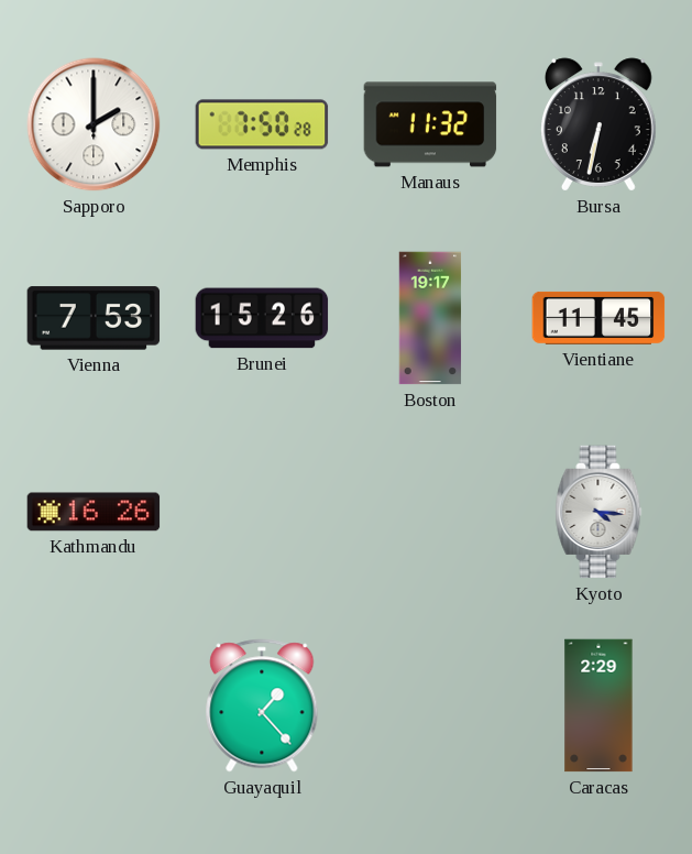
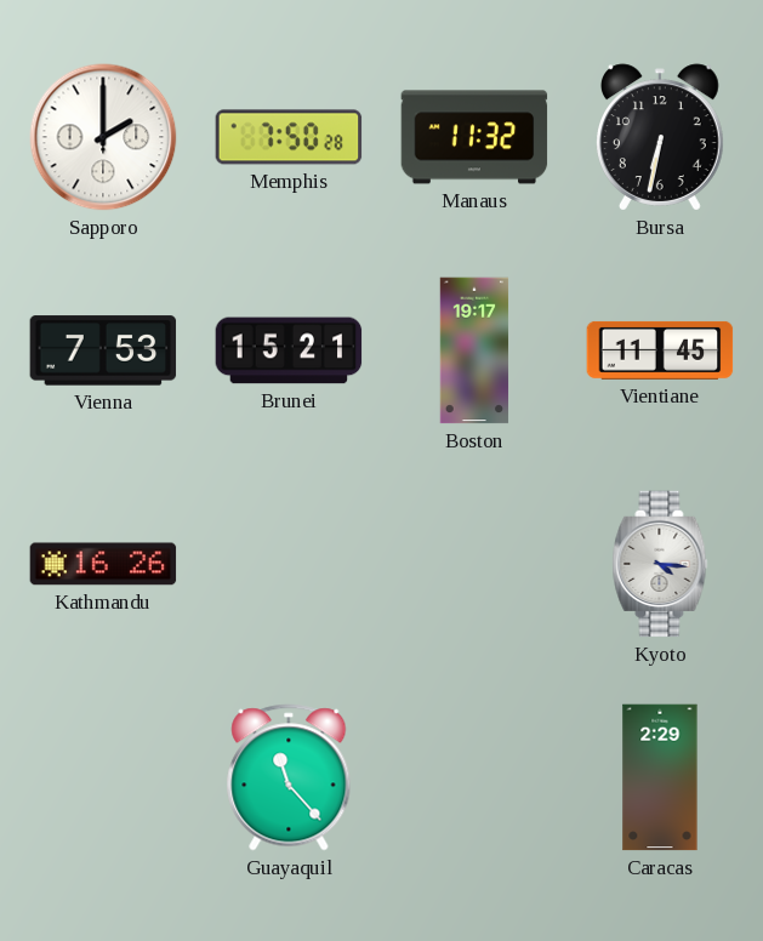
Brunei: 15:26 -> 15:21
Guayaquil: 1:23 -> 11:23
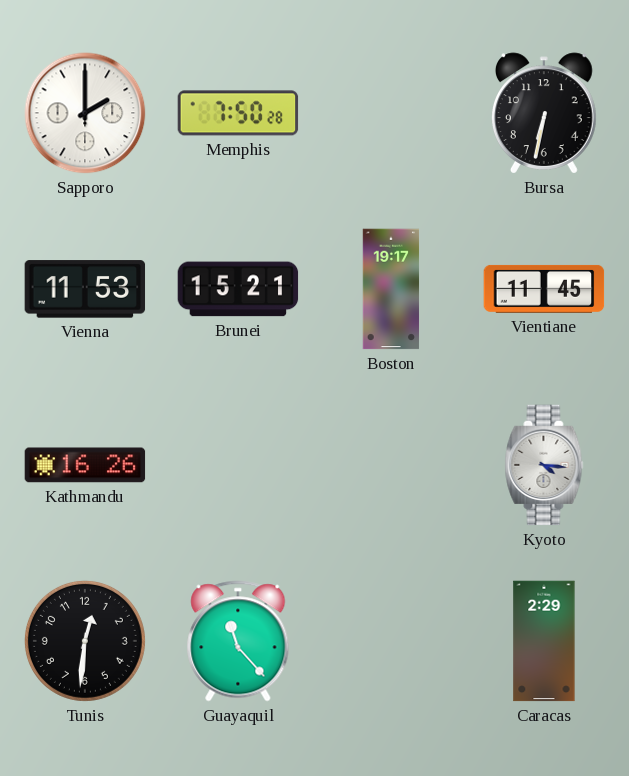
Manaus: 11:32 -> none
Vienna: 7:53 -> 11:53
Tunis: none -> 12:31
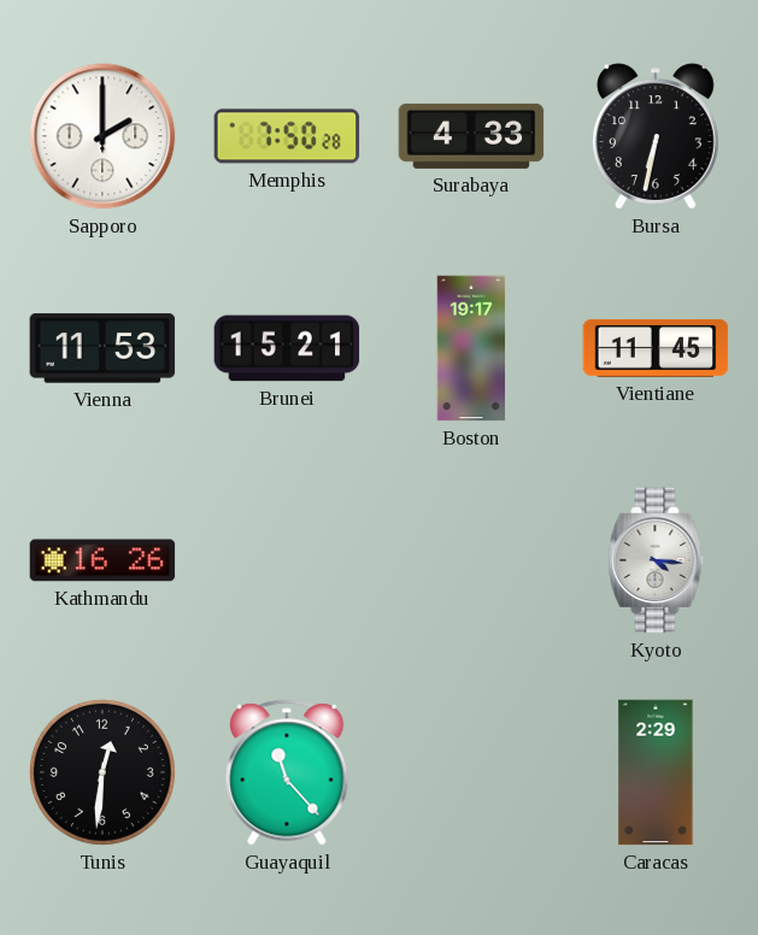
Surabaya: none -> 4:33
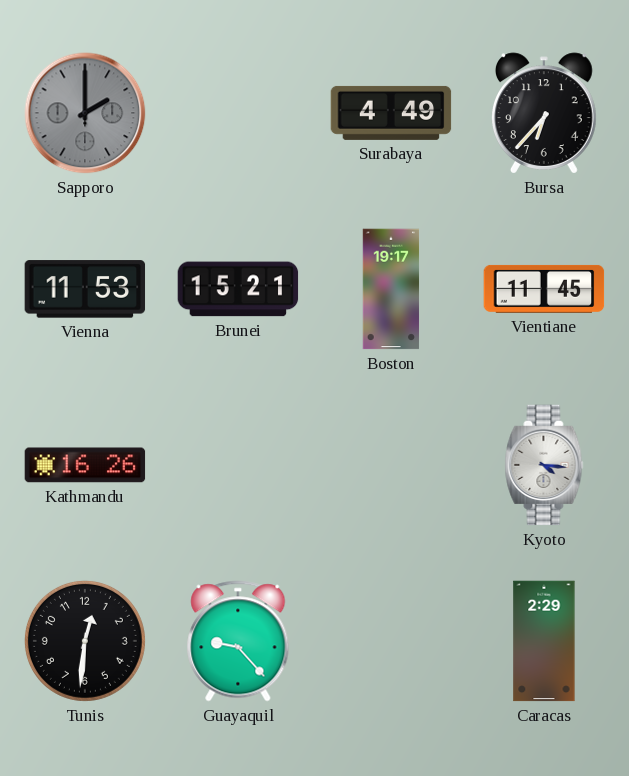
Sapporo dial: white -> grey
Memphis: 7:50 -> none
Surabaya: 4:33 -> 4:49
Bursa: 6:32 -> 6:37
Guayaquil: 11:23 -> 9:23
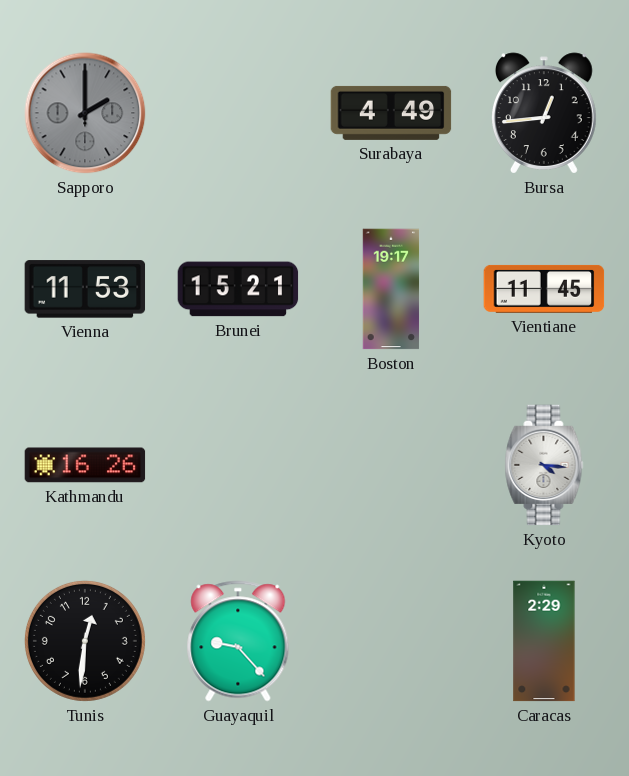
Bursa: 6:37 -> 12:44
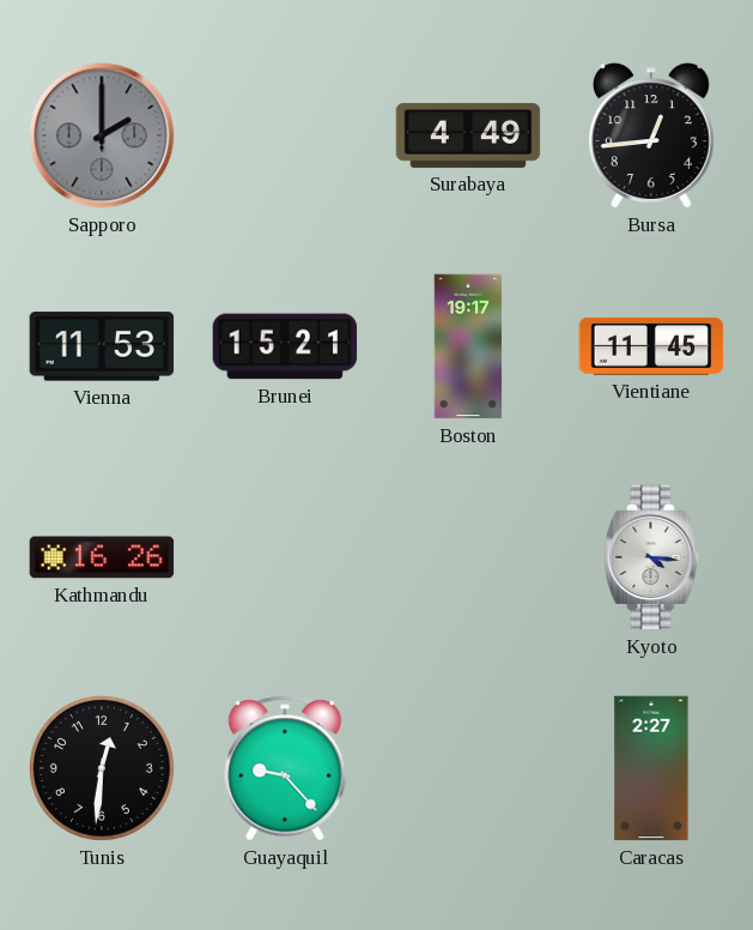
Caracas: 2:29 -> 2:27
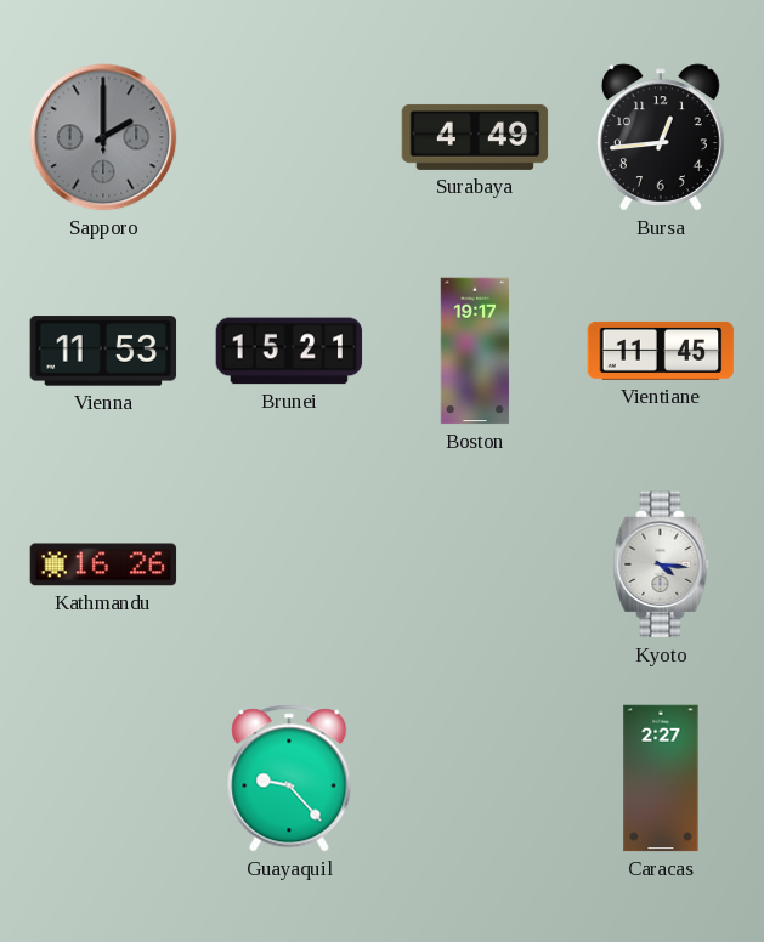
Tunis: 12:31 -> none
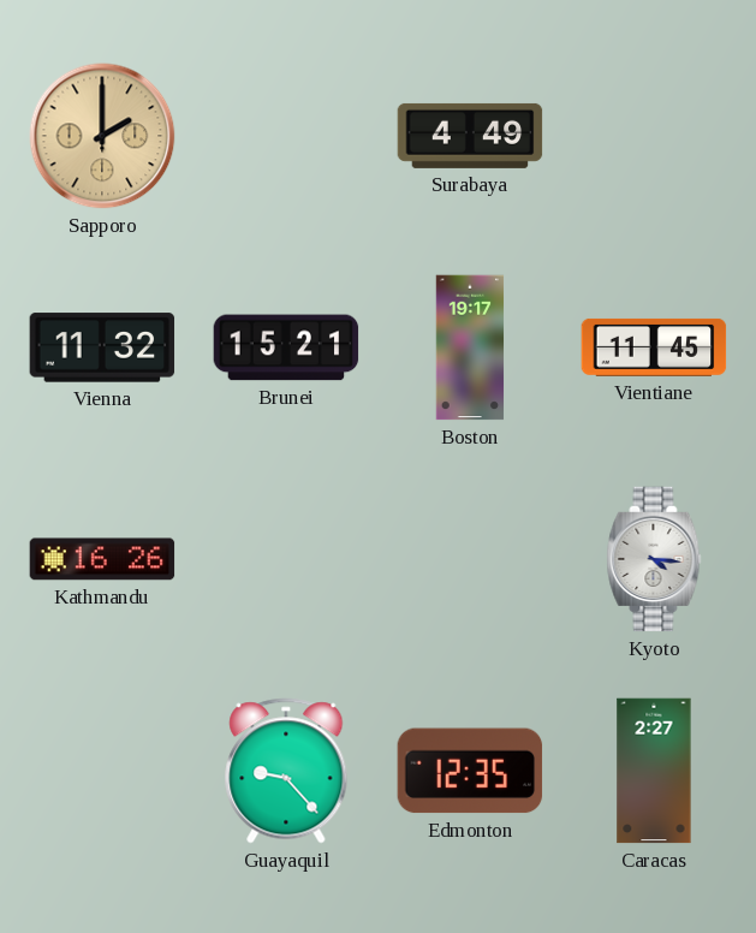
Sapporo dial: grey -> champagne
Bursa: 12:44 -> none
Vienna: 11:53 -> 11:32
Edmonton: none -> 12:35
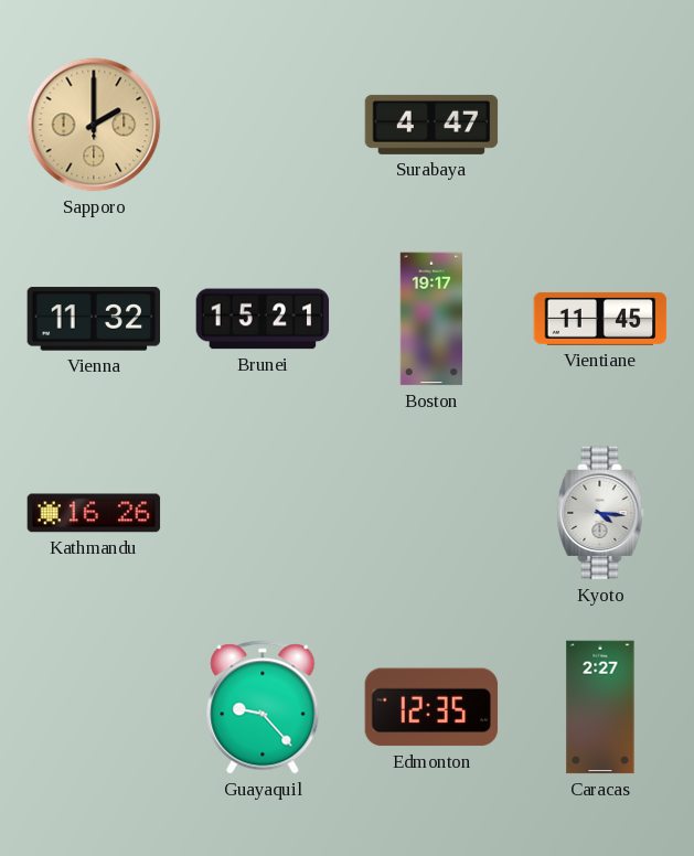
Surabaya: 4:49 -> 4:47
